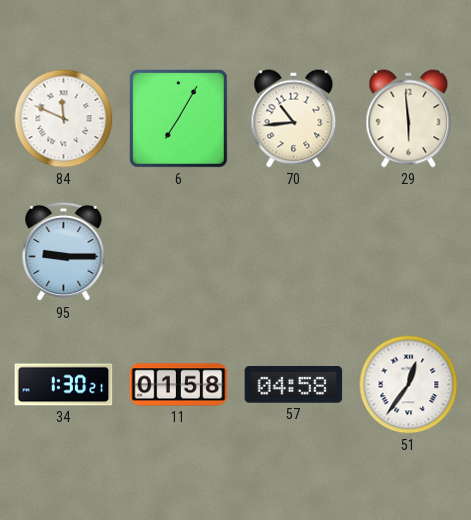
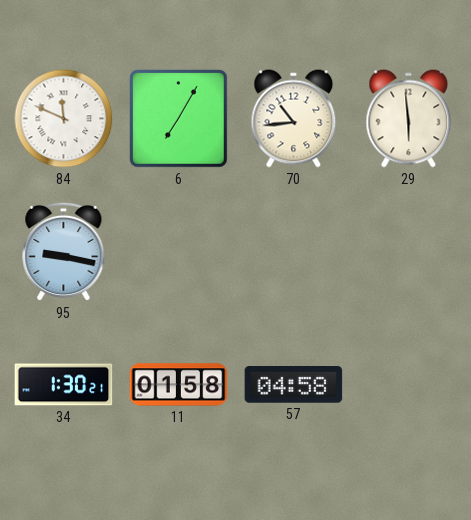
95: 9:15 -> 9:17
51: 12:36 -> none
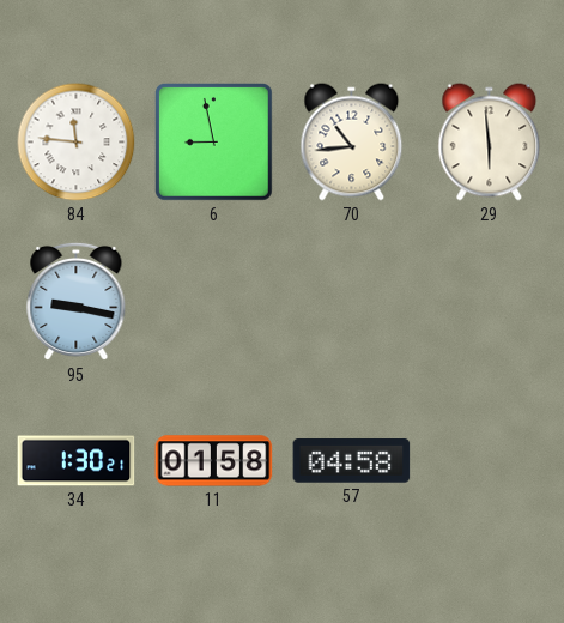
84: 11:49 -> 11:46
6: 7:05 -> 8:58
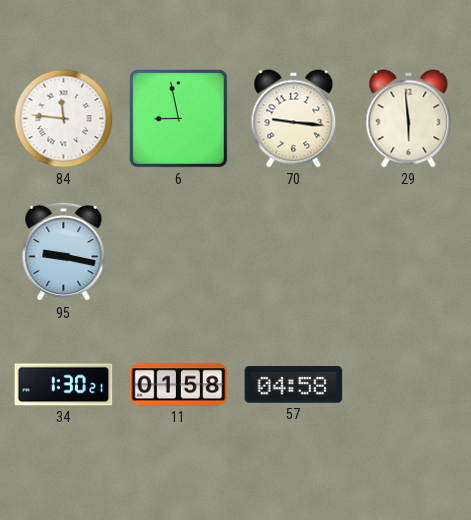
70: 10:44 -> 9:16
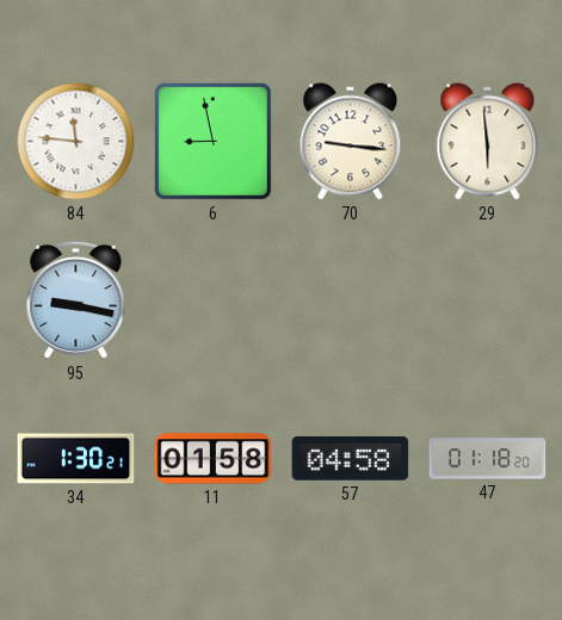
47: none -> 01:18
